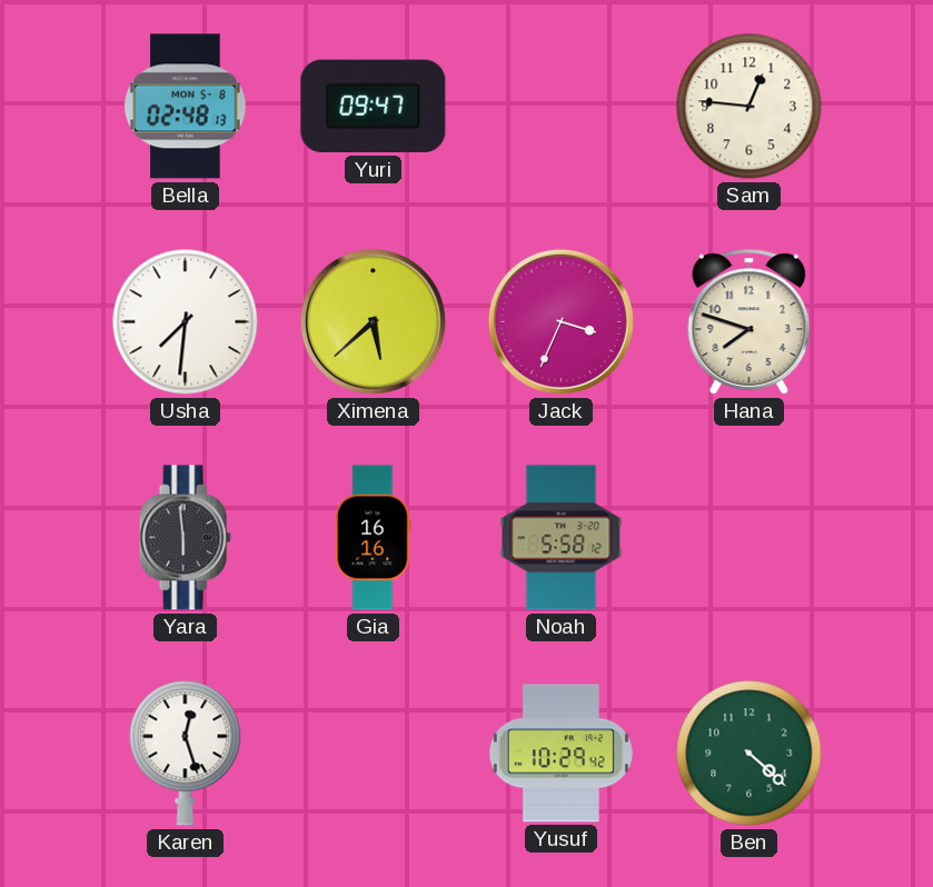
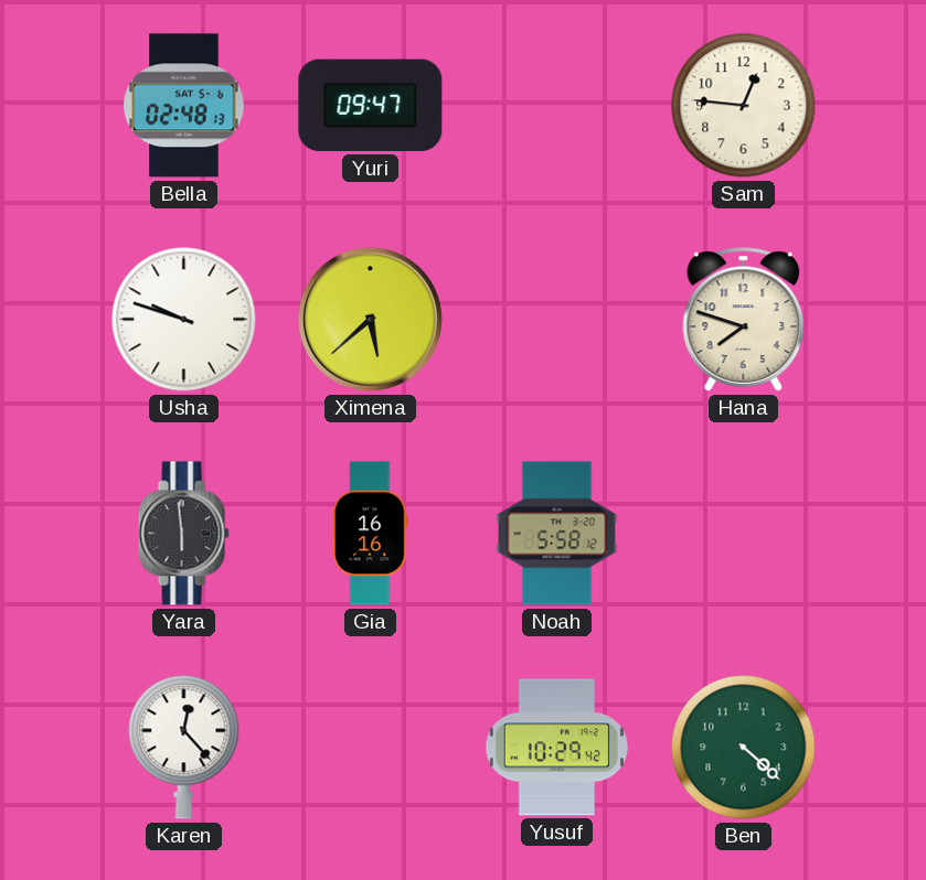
Bella date: MON 5-8 -> SAT 5-6
Usha: 7:31 -> 9:48
Jack: 3:34 -> none
Karen: 12:27 -> 12:23
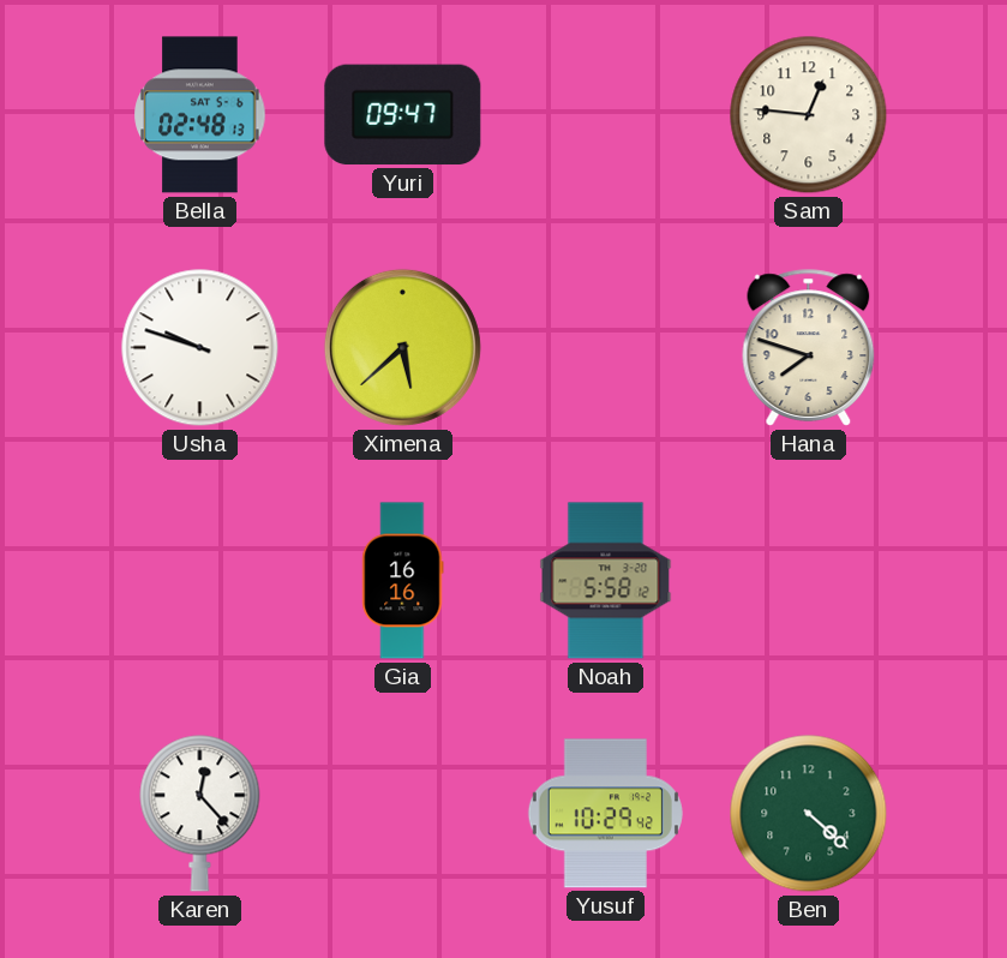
Yara: 5:59 -> none
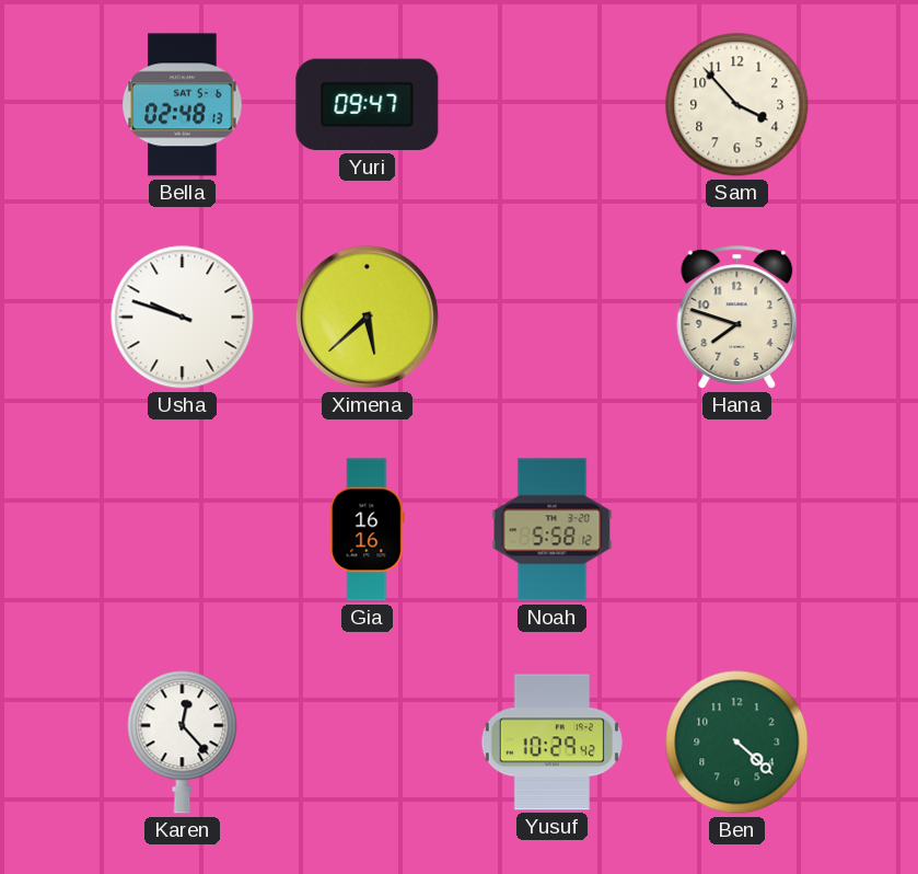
Sam: 12:46 -> 3:53
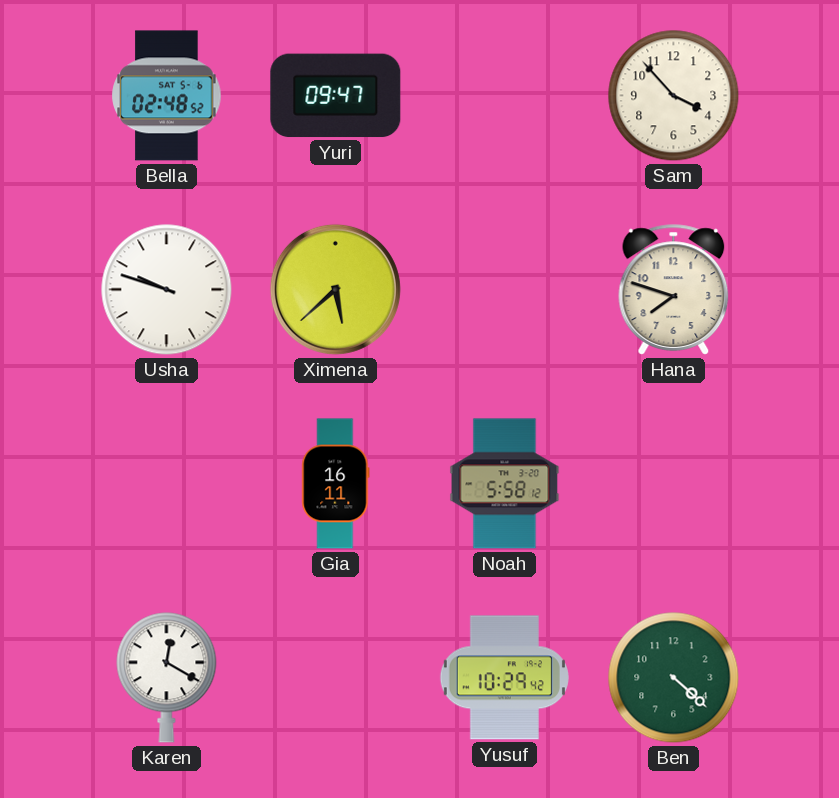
Bella: 02:48:13 -> 02:48:52
Gia: 16:16 -> 16:11
Karen: 12:23 -> 12:20
